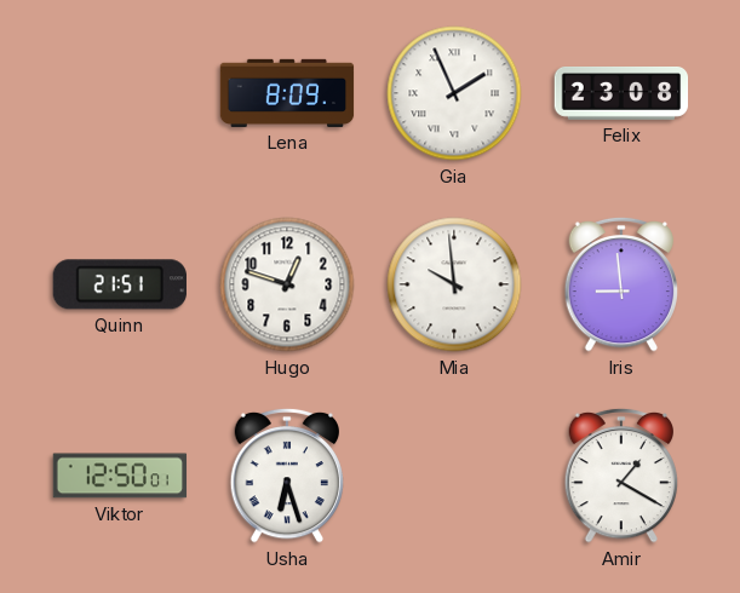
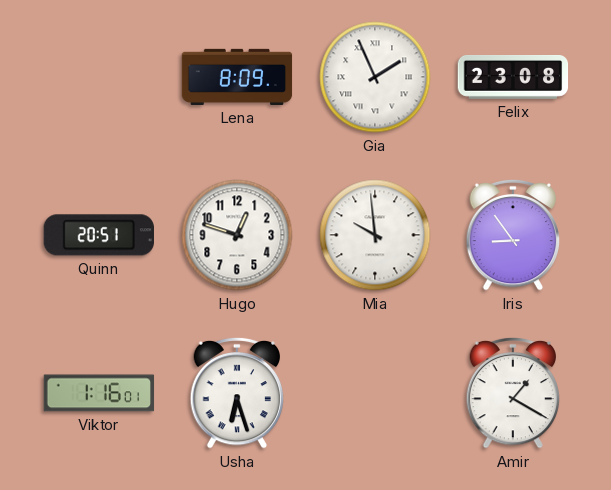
Quinn: 21:51 -> 20:51
Iris: 8:59 -> 8:54
Viktor: 12:50 -> 1:16
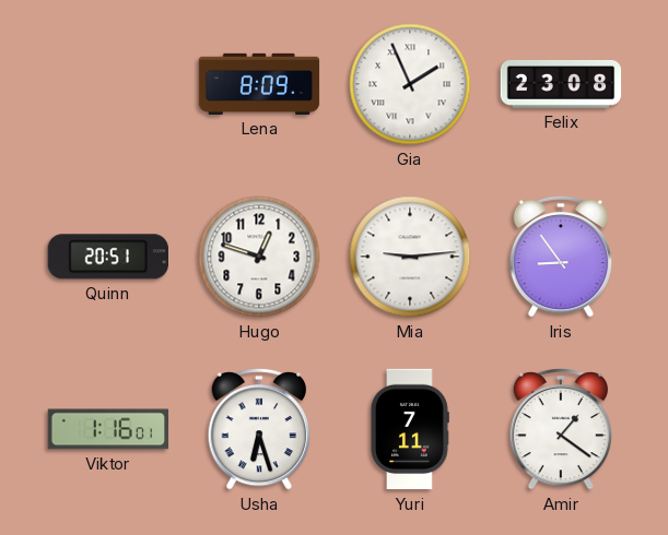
Mia: 9:59 -> 9:14
Yuri: none -> 7:11
Amir: 1:20 -> 1:21
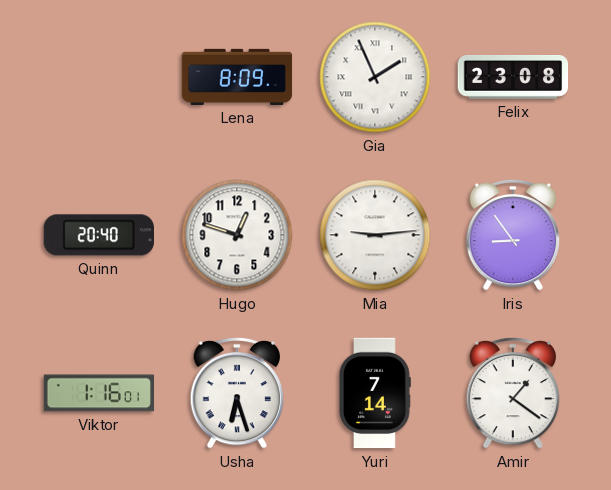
Quinn: 20:51 -> 20:40
Yuri: 7:11 -> 7:14
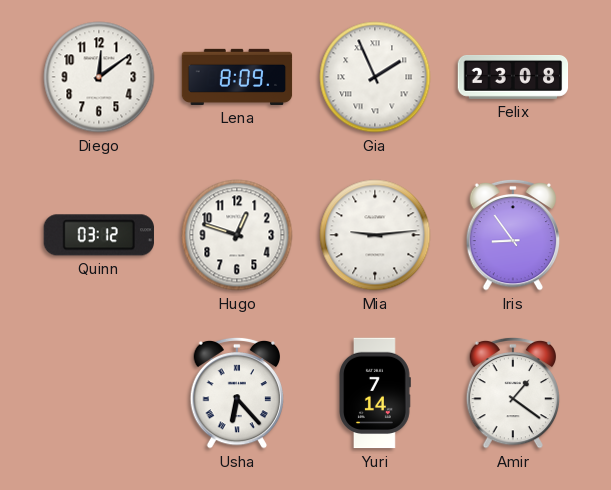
Diego: none -> 12:09
Quinn: 20:40 -> 03:12
Viktor: 1:16 -> none
Usha: 6:27 -> 6:23
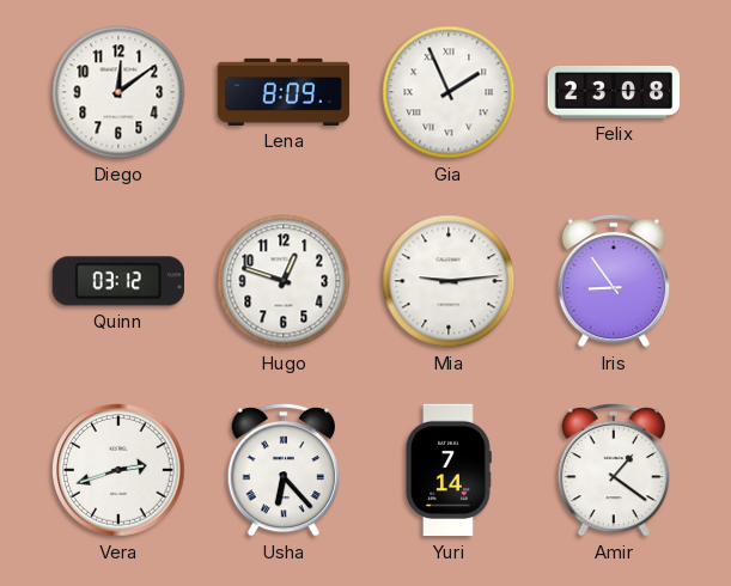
Vera: none -> 2:42
